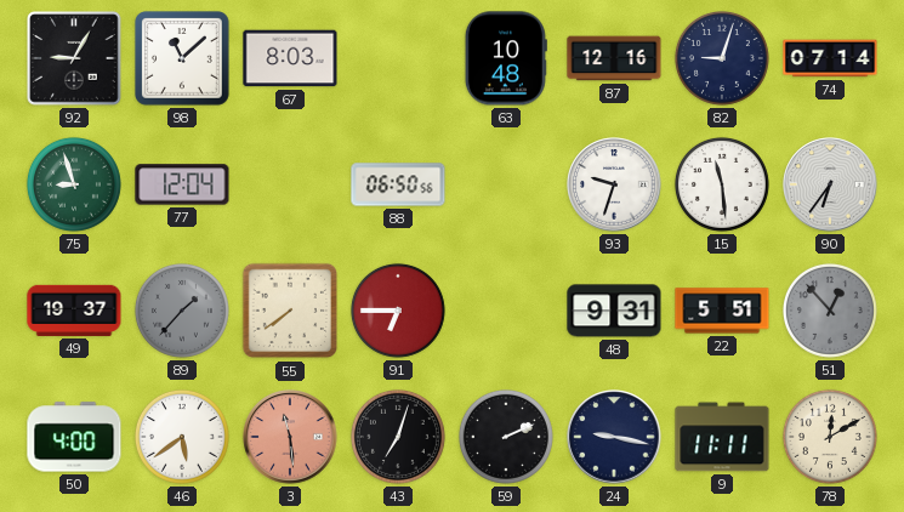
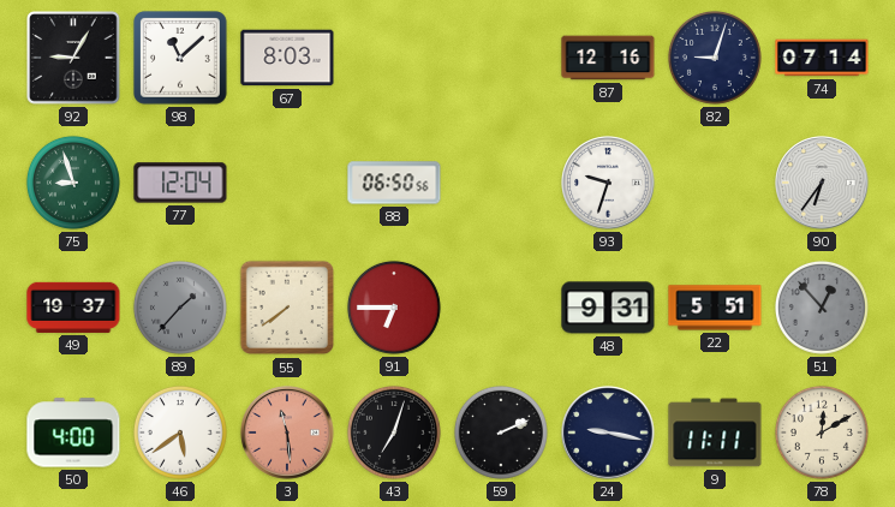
63: 10:48 -> none
15: 11:29 -> none
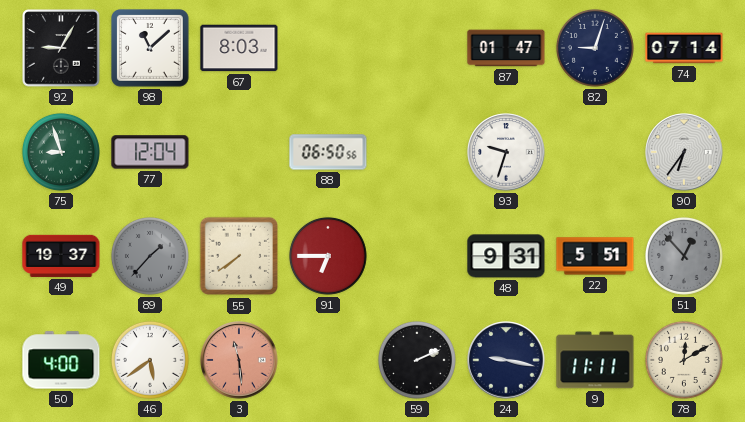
87: 12:16 -> 01:47
43: 7:03 -> none
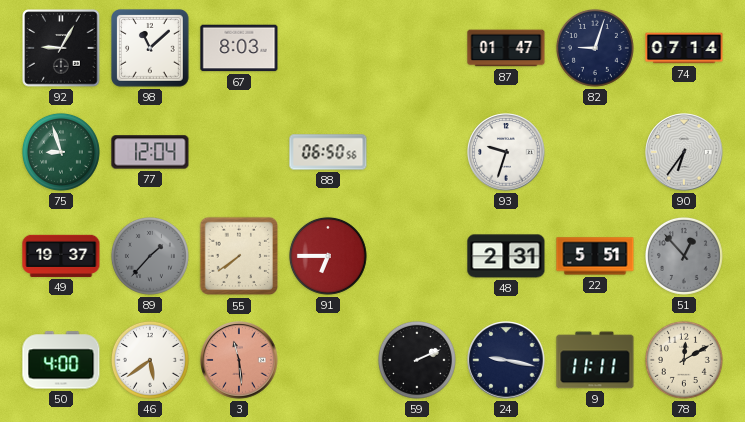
48: 9:31 -> 2:31
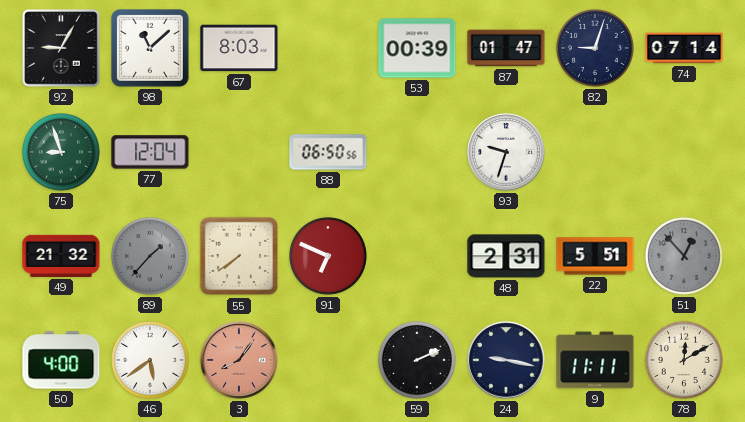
53: none -> 00:39
90: 6:36 -> none
49: 19:37 -> 21:32
91: 6:45 -> 6:49
3: 11:29 -> 8:06
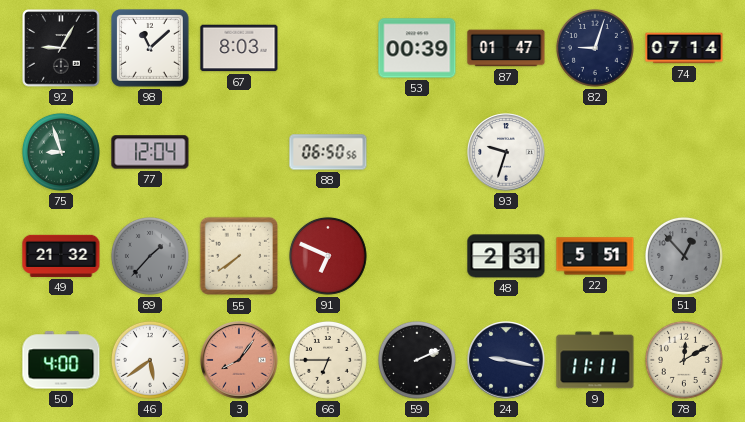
66: none -> 6:45
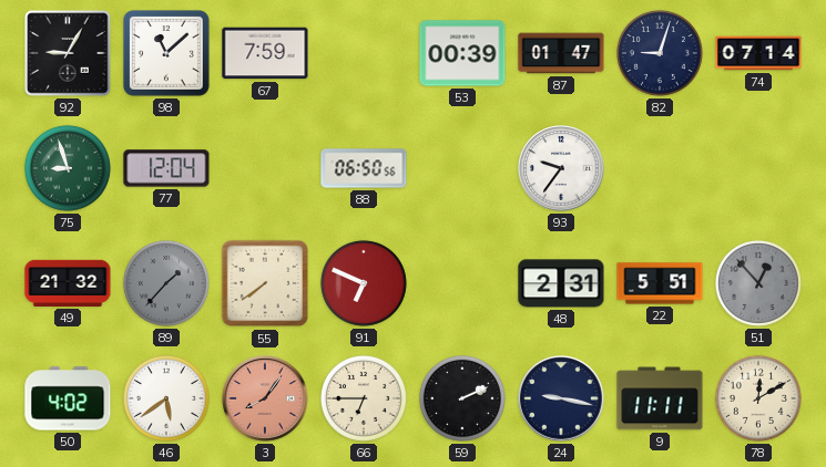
67: 8:03 -> 7:59
93: 9:33 -> 9:36
50: 4:00 -> 4:02
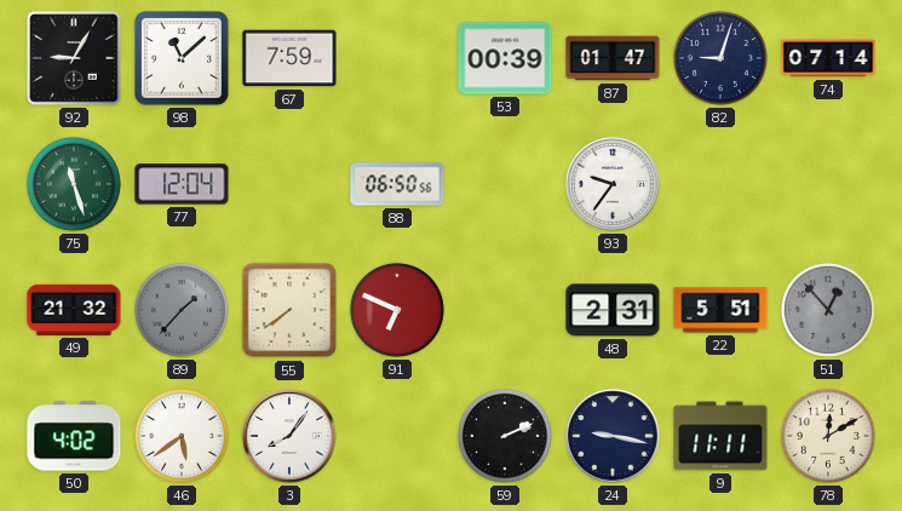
75: 8:57 -> 11:27
3 dial: salmon -> white
66: 6:45 -> none
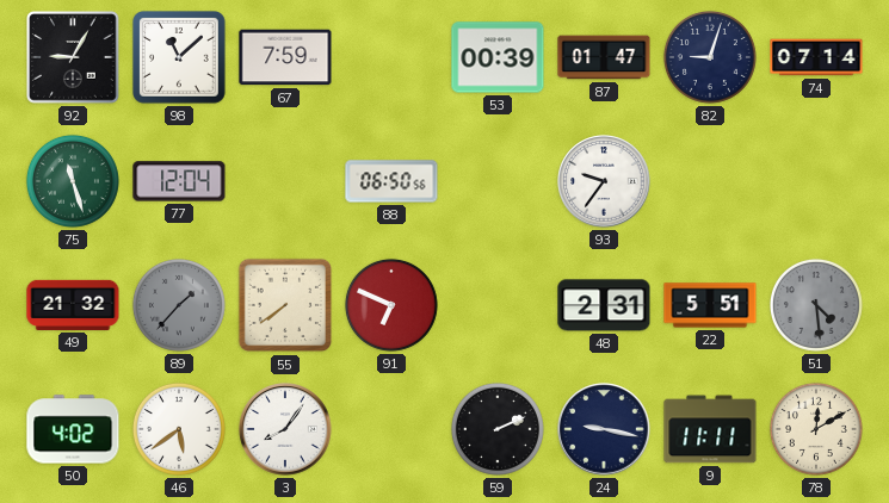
51: 12:53 -> 4:29
